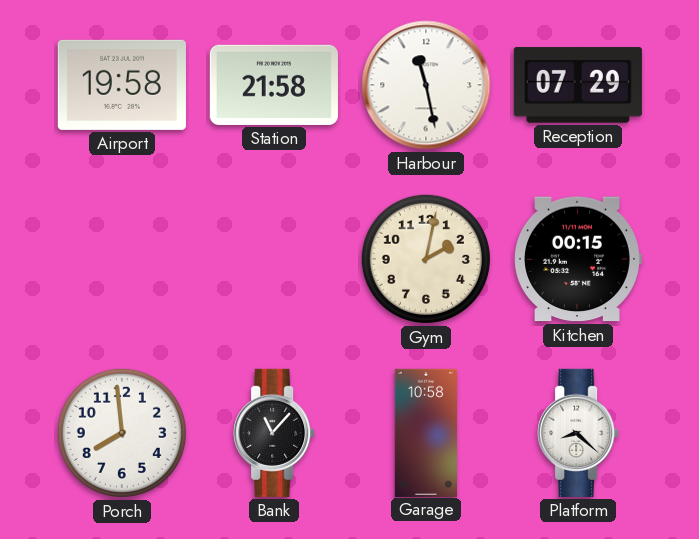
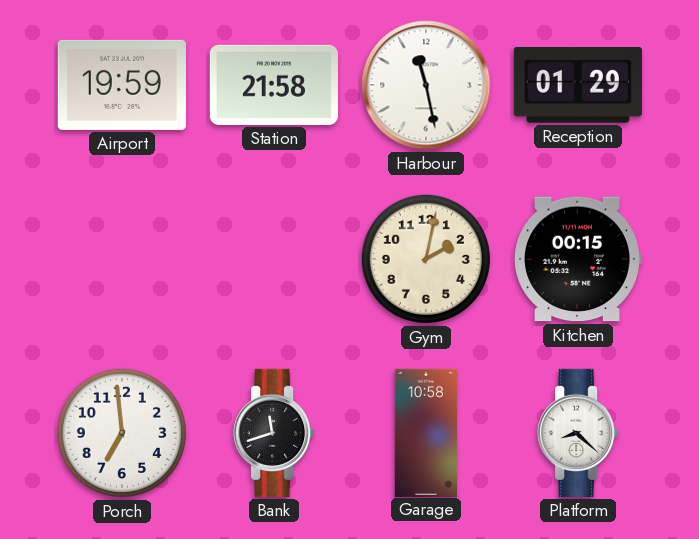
Airport: 19:58 -> 19:59
Reception: 07:29 -> 01:29
Porch: 7:59 -> 6:59
Bank: 11:07 -> 11:42
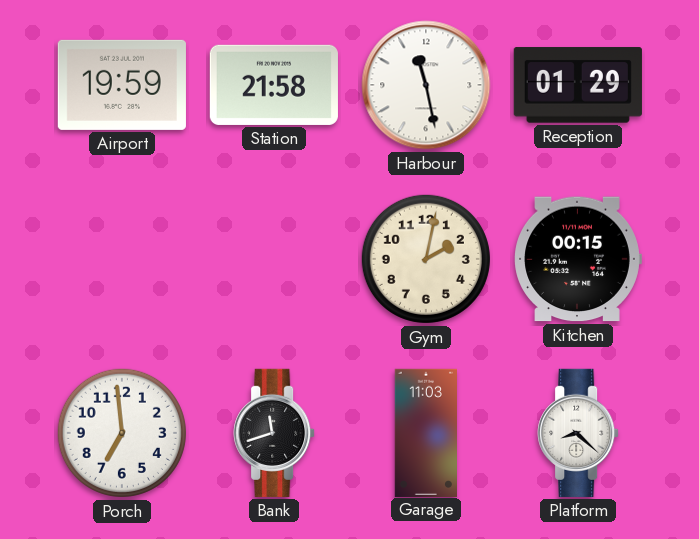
Garage: 10:58 -> 11:03
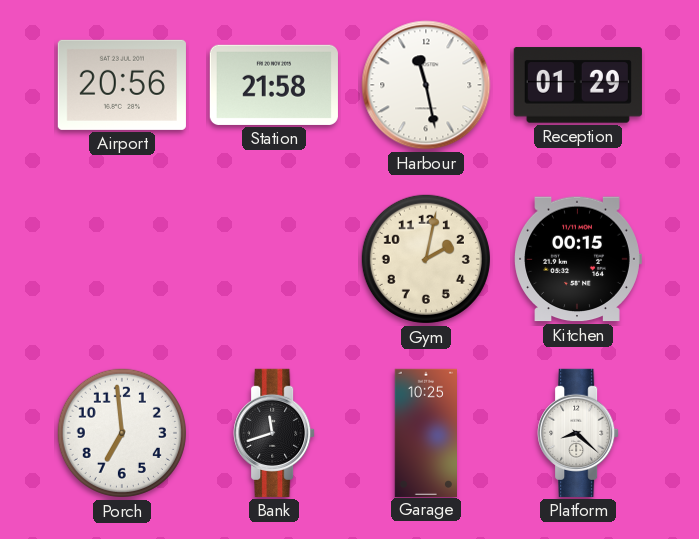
Airport: 19:59 -> 20:56
Garage: 11:03 -> 10:25
